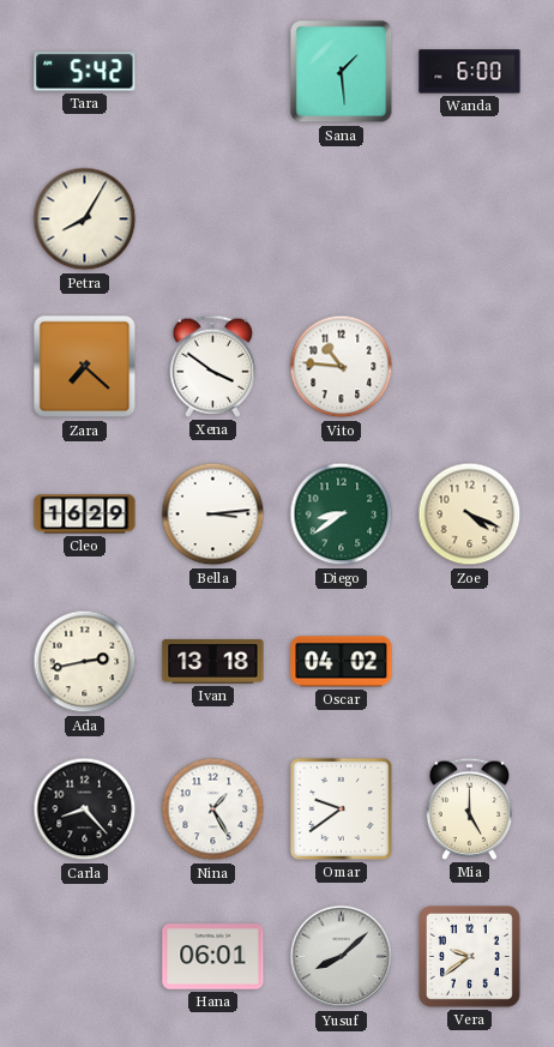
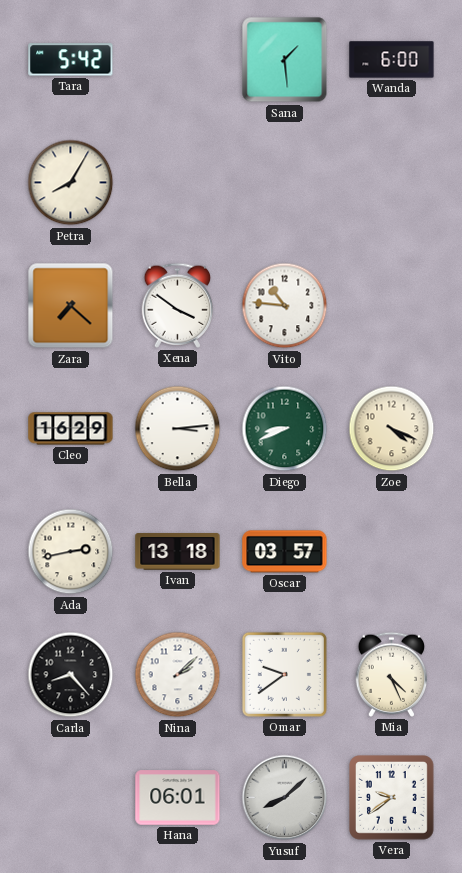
Diego: 8:39 -> 8:41
Oscar: 04:02 -> 03:57
Nina: 1:25 -> 2:08
Mia: 5:00 -> 4:26
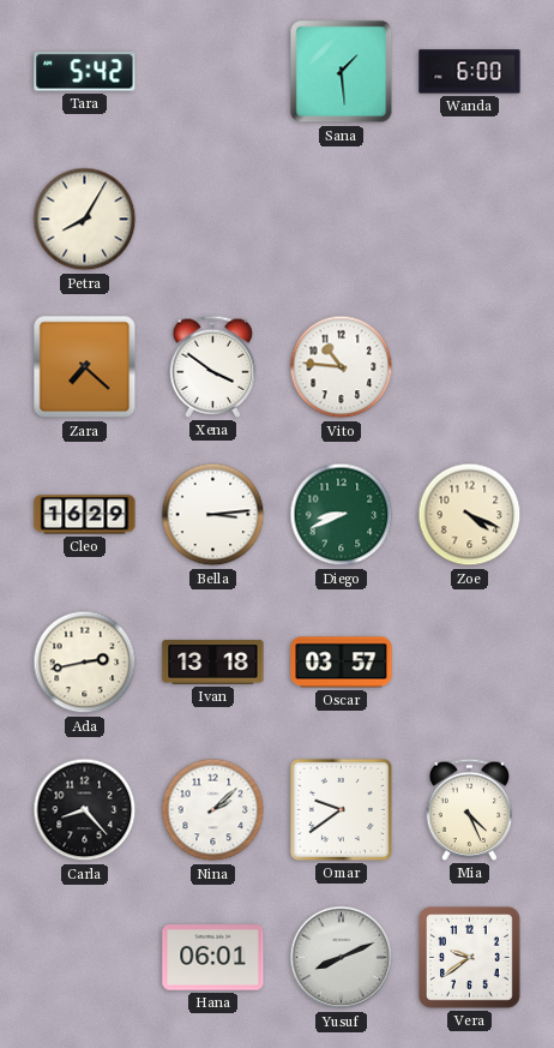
Yusuf: 8:08 -> 8:11
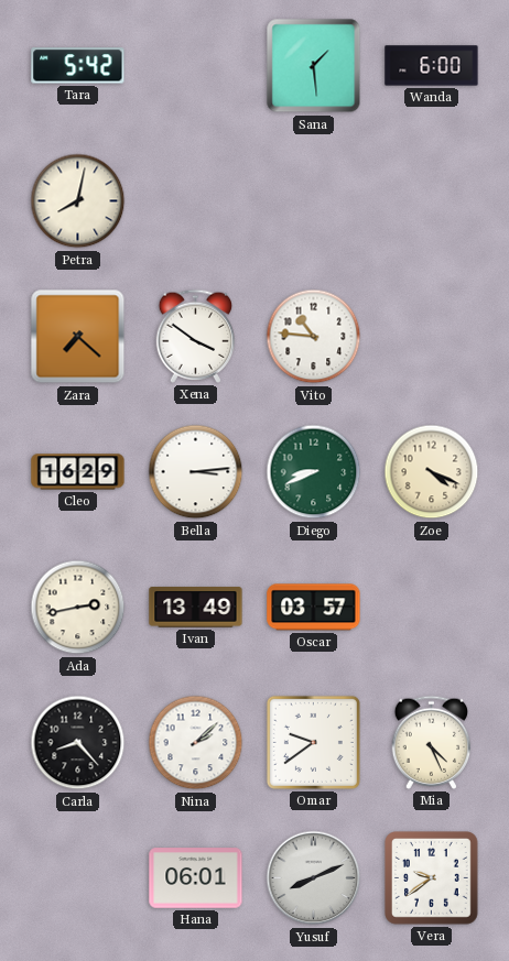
Petra: 8:05 -> 8:02
Ivan: 13:18 -> 13:49
